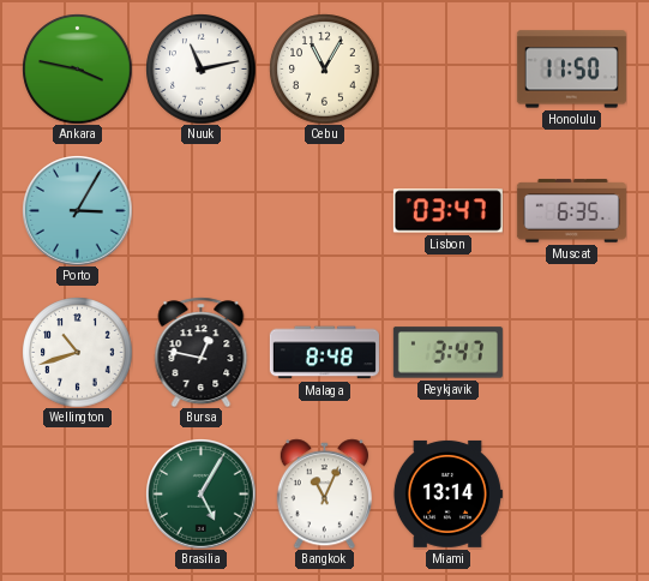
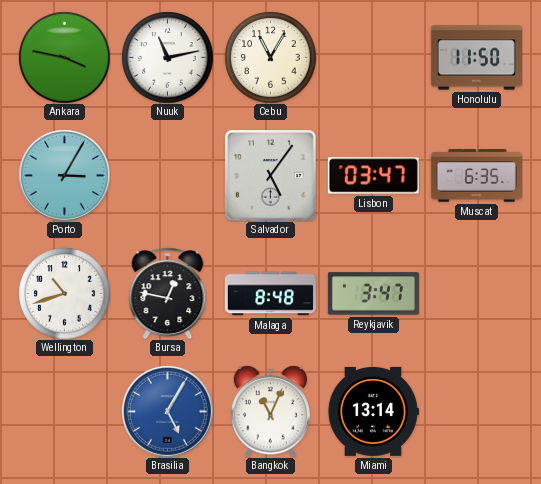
Salvador: none -> 5:06
Brasilia dial: green -> blue
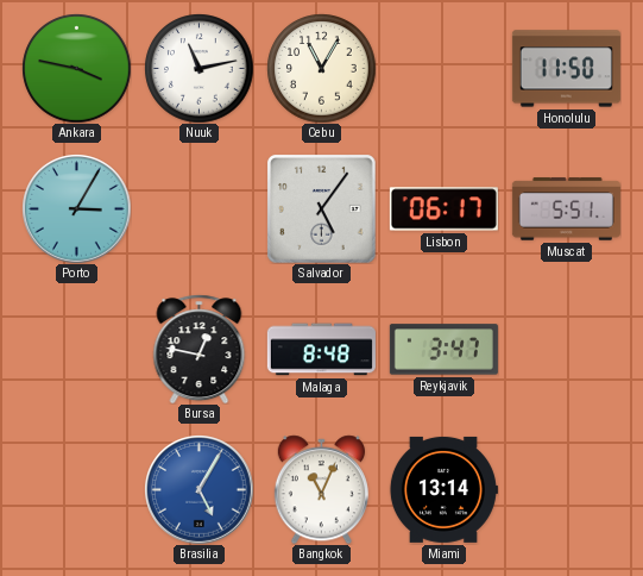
Lisbon: 03:47 -> 06:17
Muscat: 6:35 -> 5:51
Wellington: 10:42 -> none
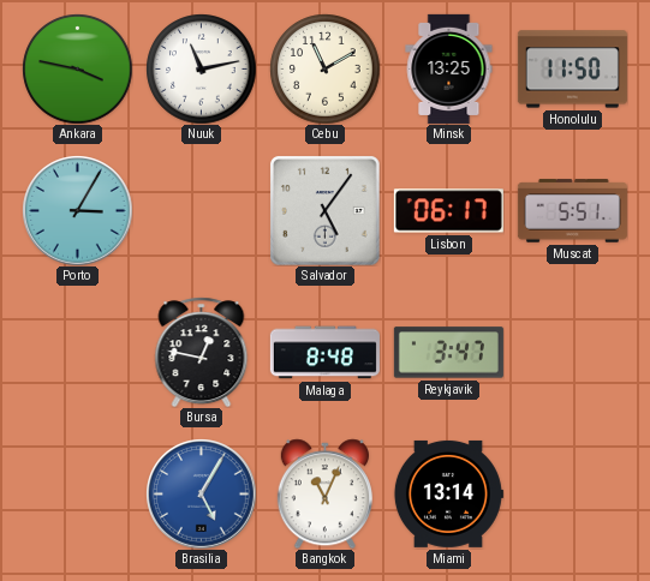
Cebu: 11:05 -> 11:10
Minsk: none -> 13:25
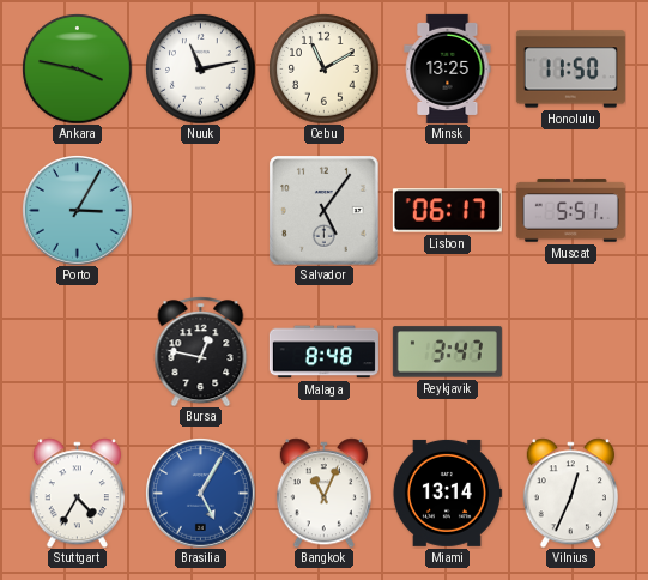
Stuttgart: none -> 4:35
Vilnius: none -> 12:34
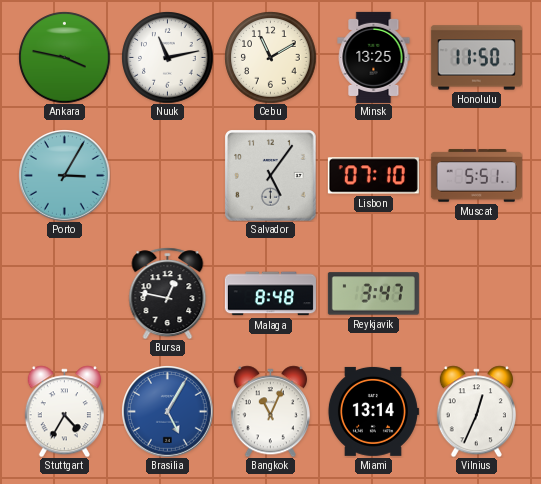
Lisbon: 06:17 -> 07:10
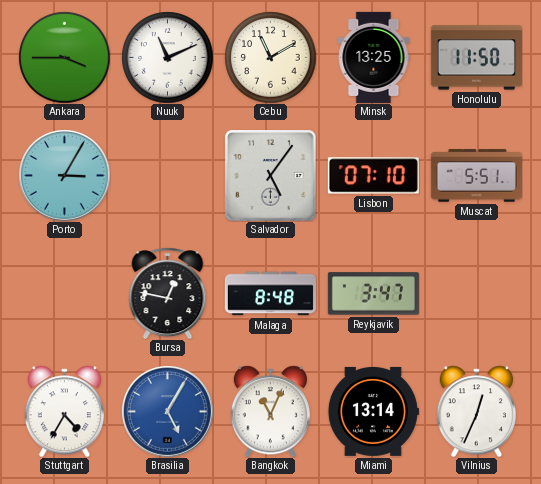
Ankara: 3:47 -> 3:45
Nuuk: 11:13 -> 11:11
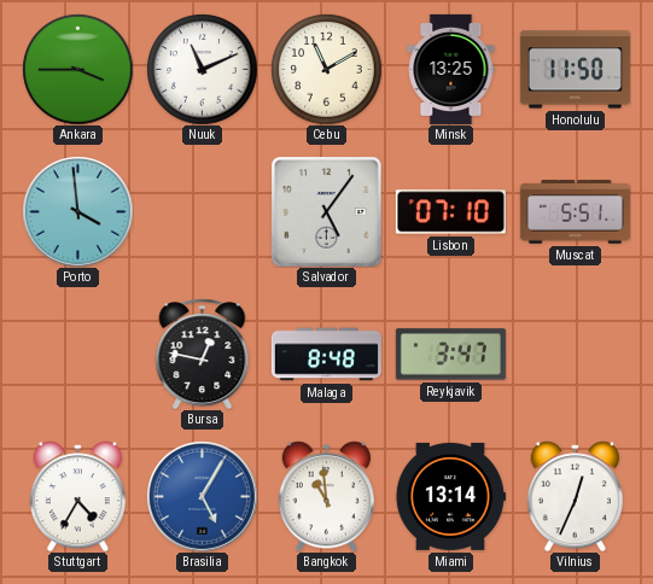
Porto: 3:05 -> 3:59
Bangkok: 11:04 -> 10:59
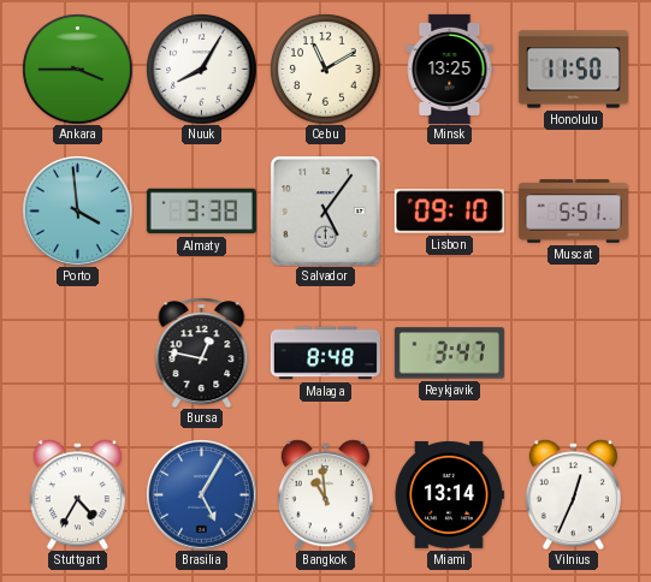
Nuuk: 11:11 -> 8:05
Almaty: none -> 3:38
Lisbon: 07:10 -> 09:10
